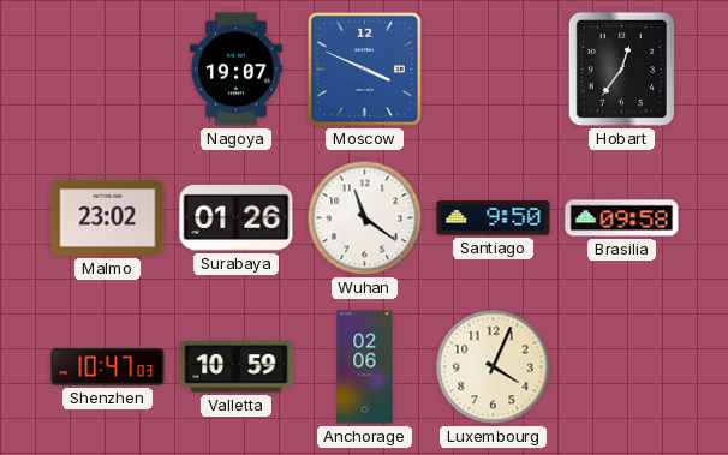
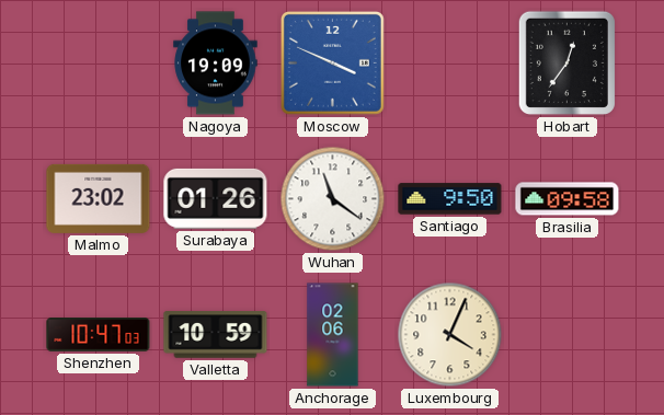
Nagoya: 19:07 -> 19:09
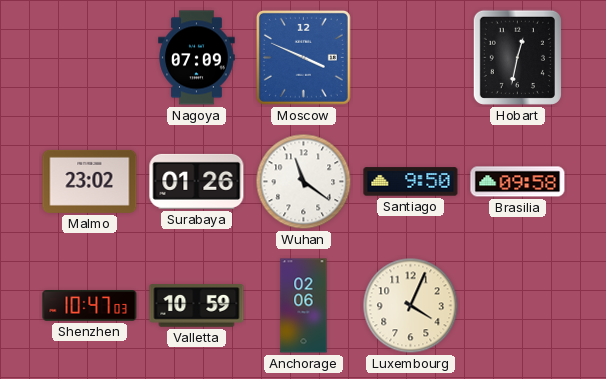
Nagoya: 19:09 -> 07:09
Hobart: 12:36 -> 12:32
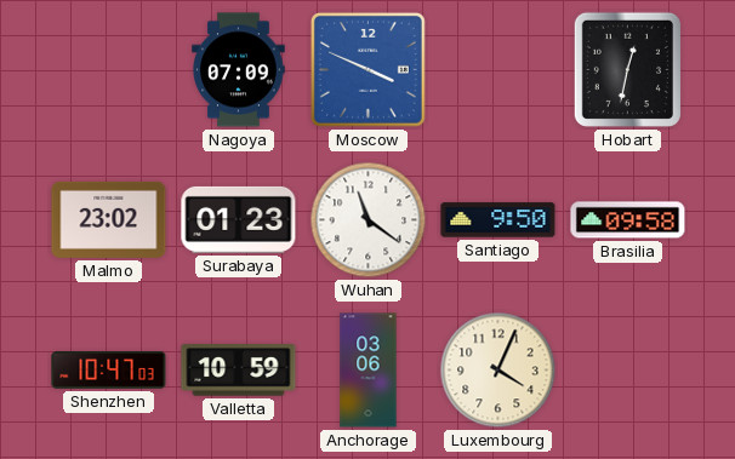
Surabaya: 01:26 -> 01:23
Anchorage: 02:06 -> 03:06
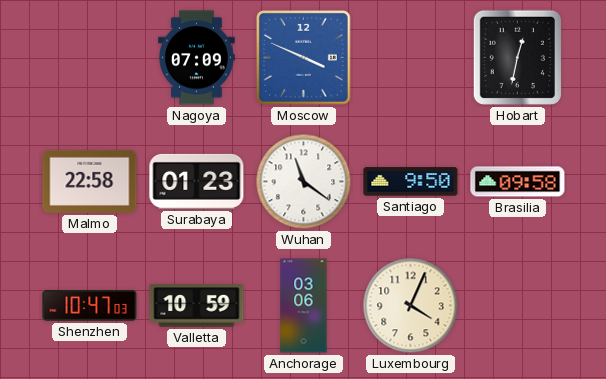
Malmo: 23:02 -> 22:58
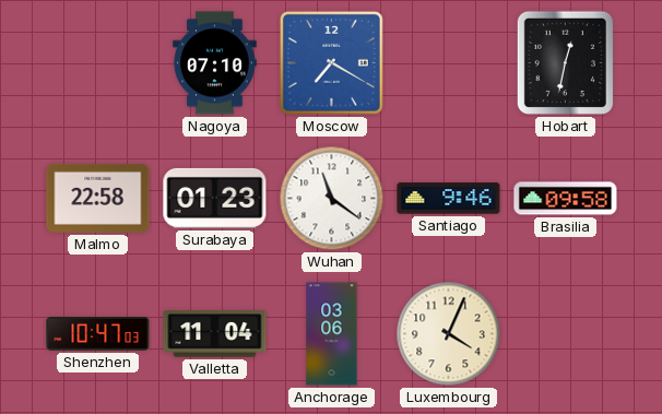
Nagoya: 07:09 -> 07:10
Moscow: 3:49 -> 7:20
Santiago: 9:50 -> 9:46
Valletta: 10:59 -> 11:04
